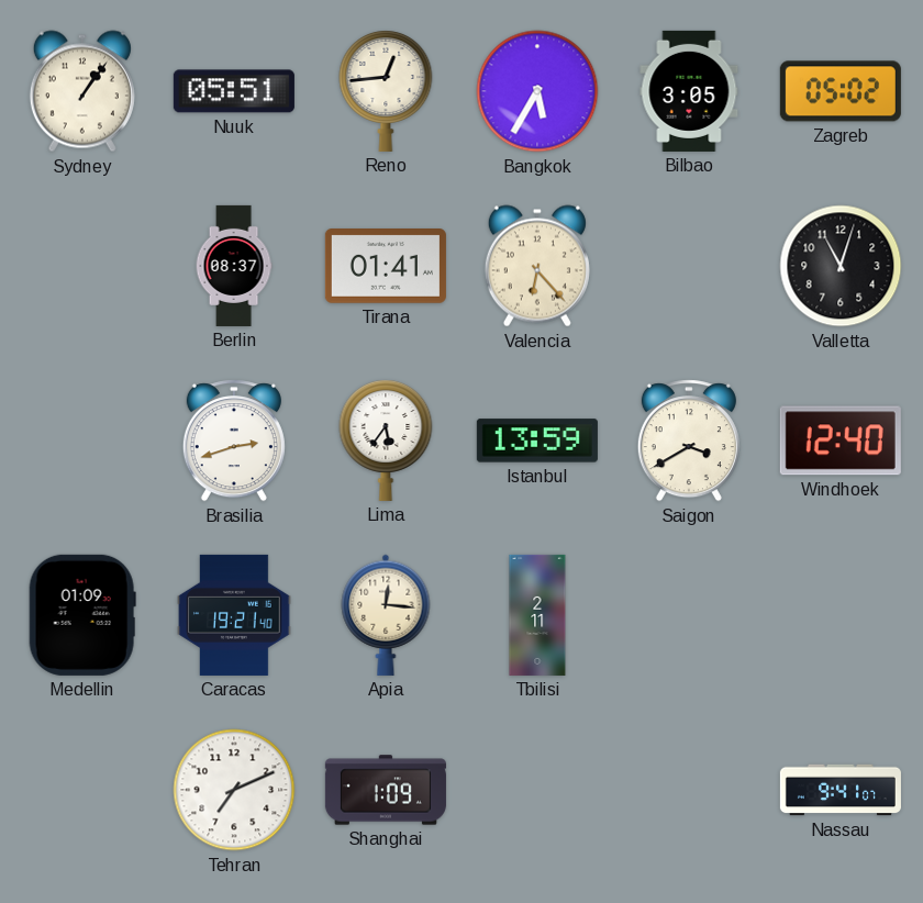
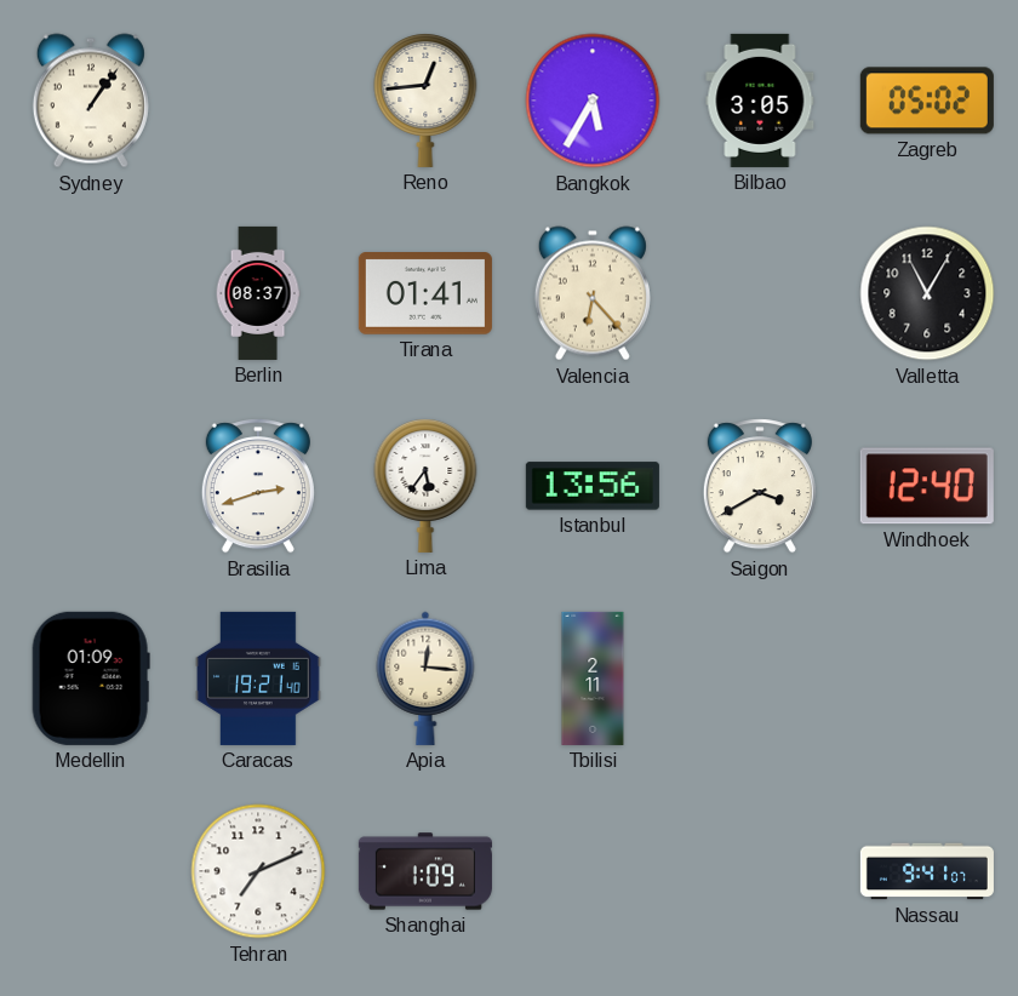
Nuuk: 05:51 -> none
Valletta: 11:03 -> 11:05
Istanbul: 13:59 -> 13:56
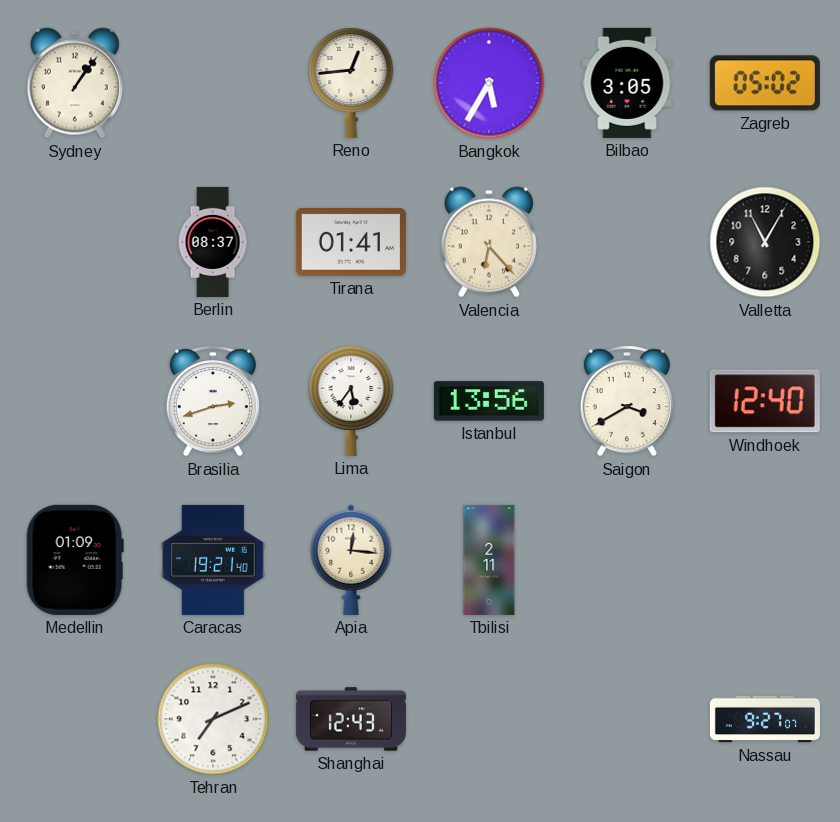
Shanghai: 1:09 -> 12:43
Nassau: 9:41 -> 9:27
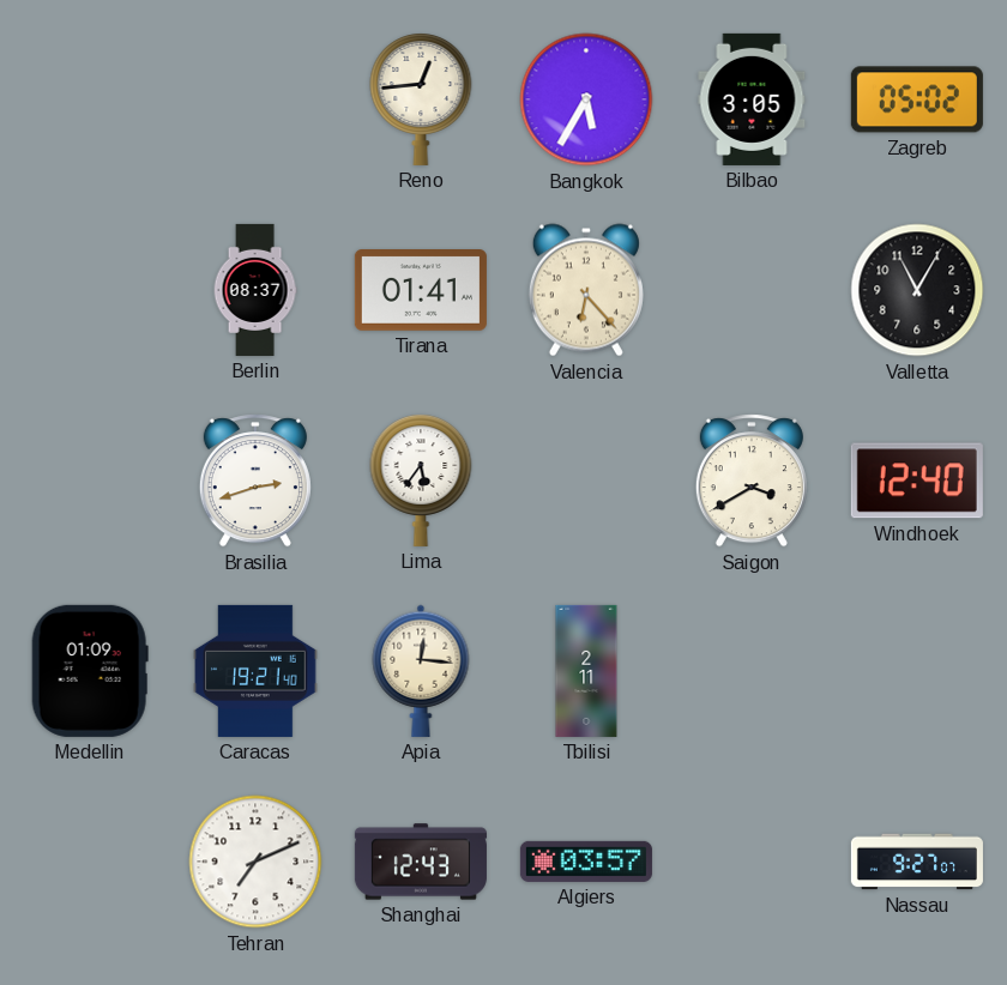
Sydney: 1:06 -> none
Istanbul: 13:56 -> none
Algiers: none -> 03:57
